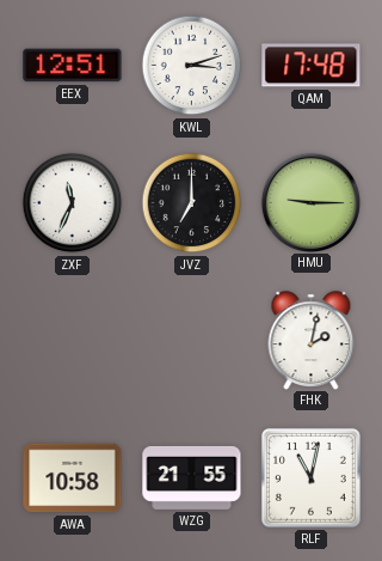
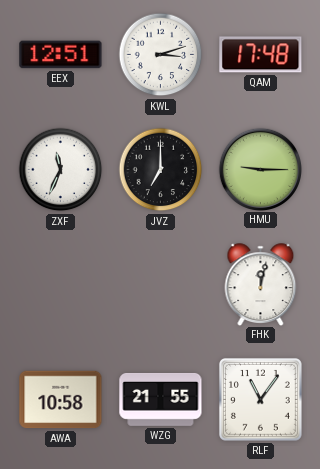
FHK: 2:02 -> 12:02
RLF: 11:02 -> 11:06
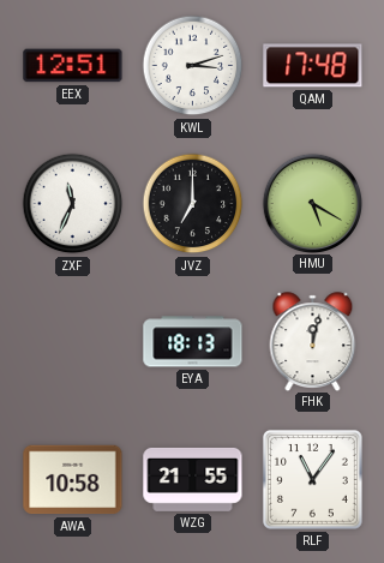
HMU: 9:15 -> 5:20
EYA: none -> 18:13
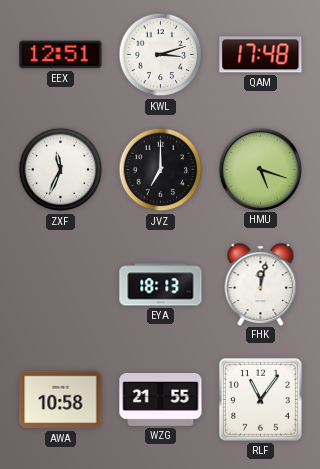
HMU: 5:20 -> 5:18
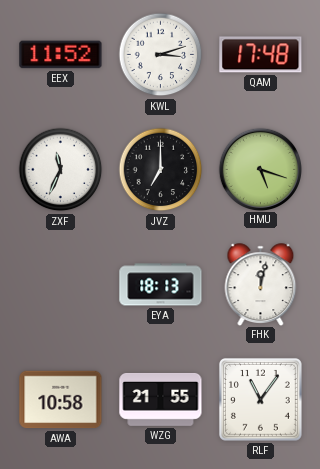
EEX: 12:51 -> 11:52
